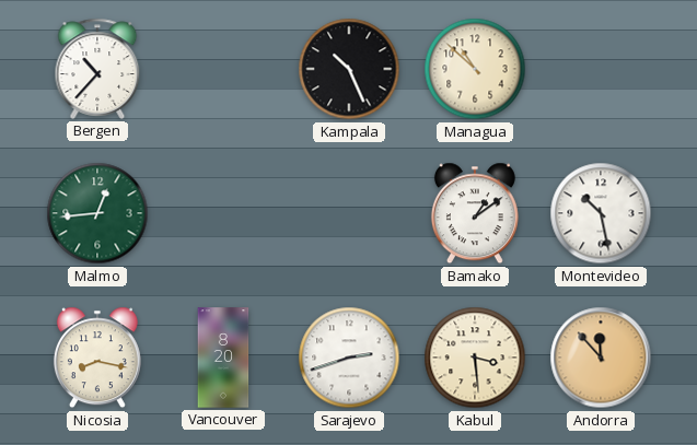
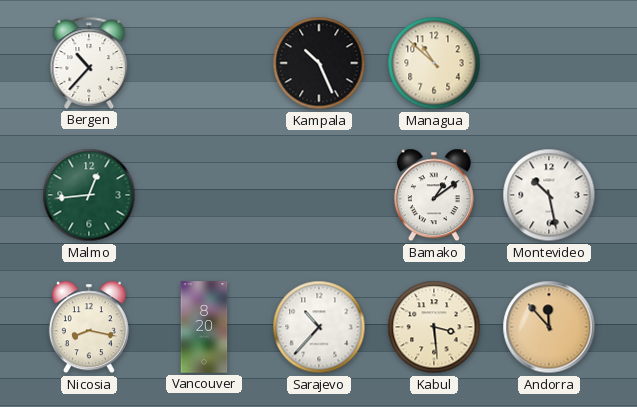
Sarajevo: 2:42 -> 10:37
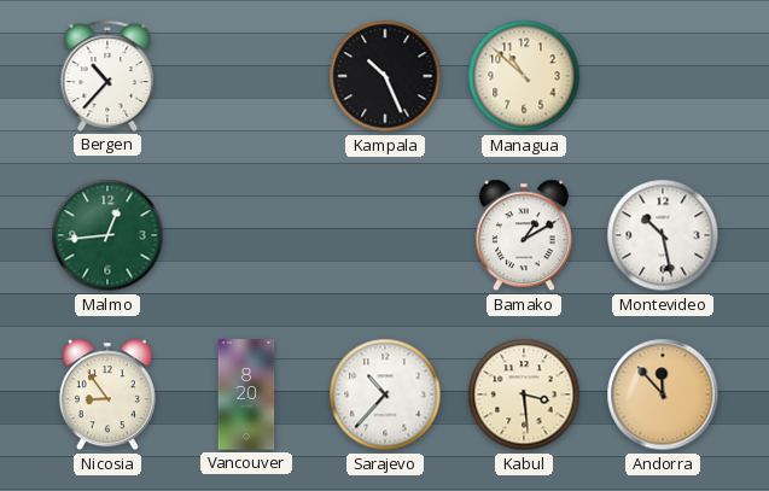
Bamako: 1:09 -> 1:10
Nicosia: 8:17 -> 8:54
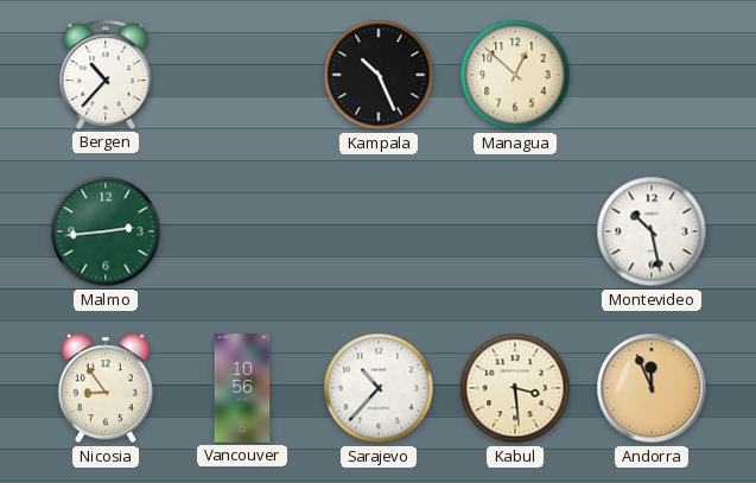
Managua: 10:52 -> 12:52
Malmo: 12:44 -> 2:44
Bamako: 1:10 -> none
Vancouver: 8:20 -> 10:56
Andorra: 11:53 -> 11:56
